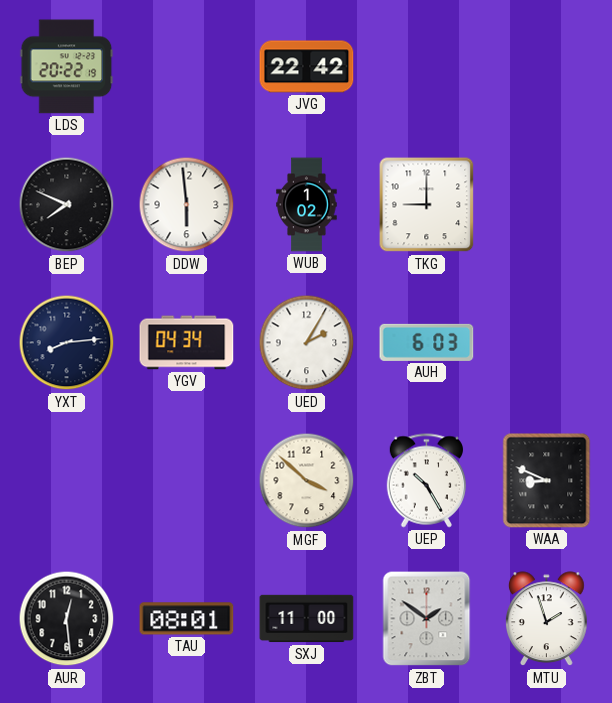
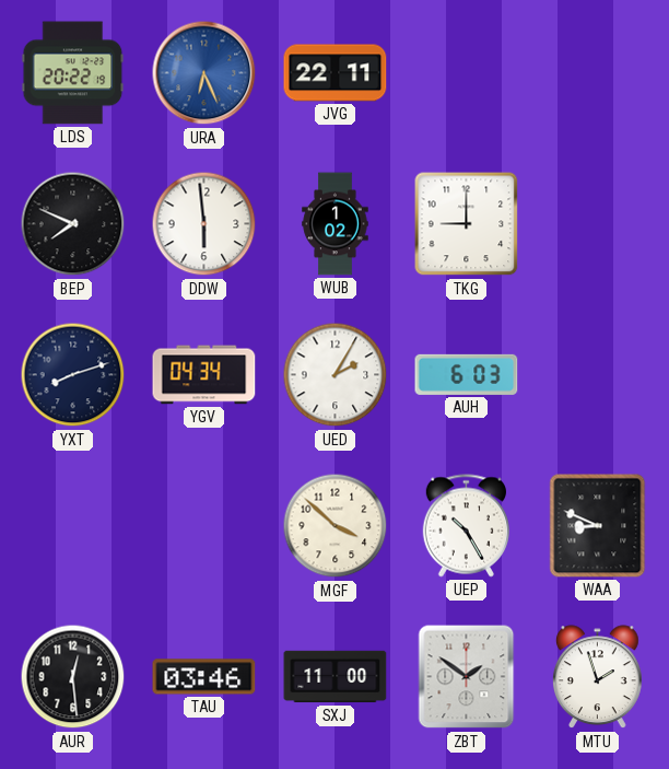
URA: none -> 6:26
JVG: 22:42 -> 22:11
YXT: 8:14 -> 8:12
TAU: 08:01 -> 03:46
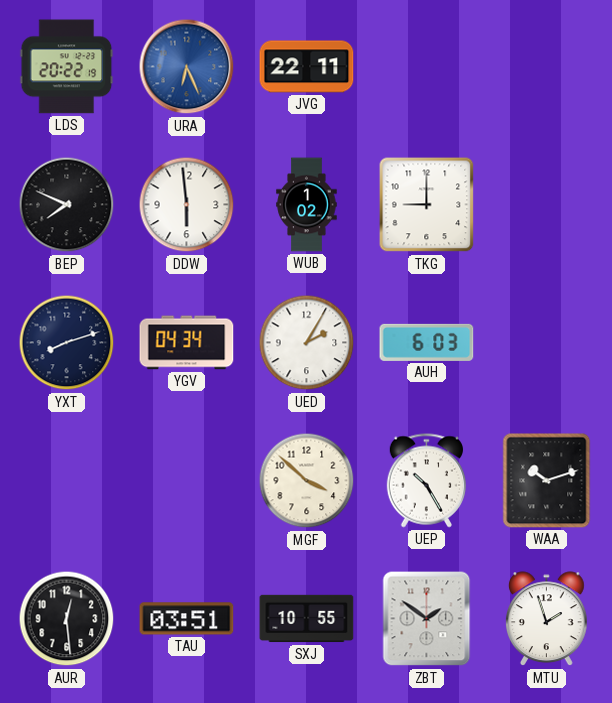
WAA: 8:49 -> 10:12
TAU: 03:46 -> 03:51
SXJ: 11:00 -> 10:55
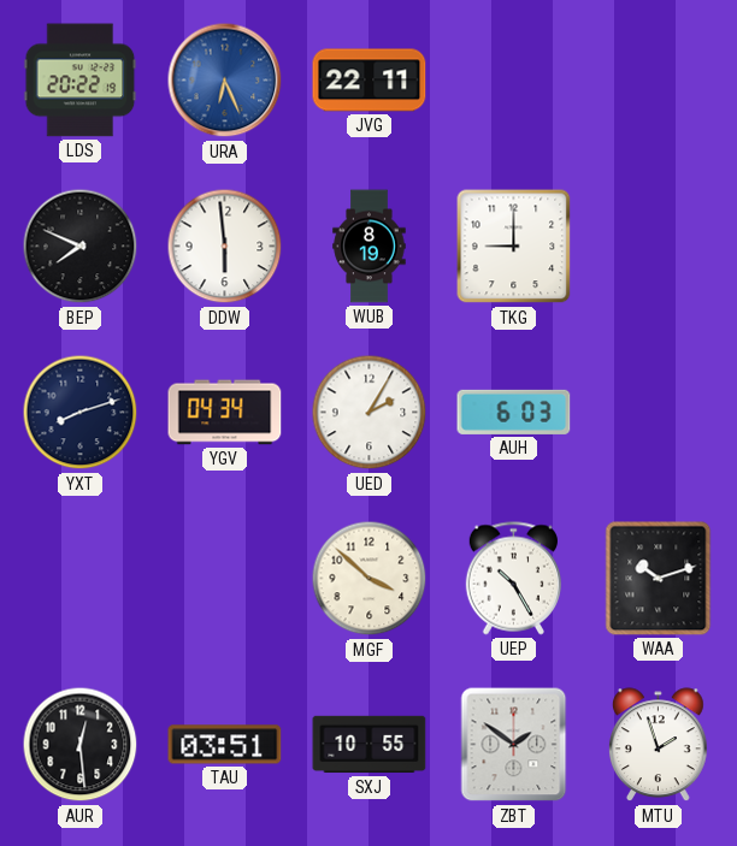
WUB: 1:02 -> 8:19
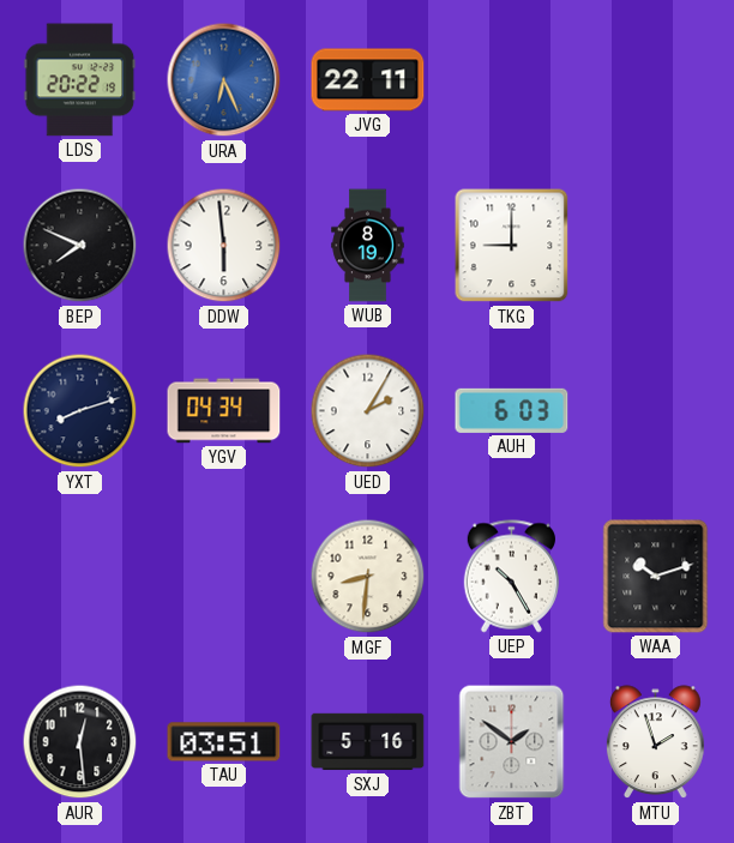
MGF: 3:52 -> 8:31
SXJ: 10:55 -> 5:16
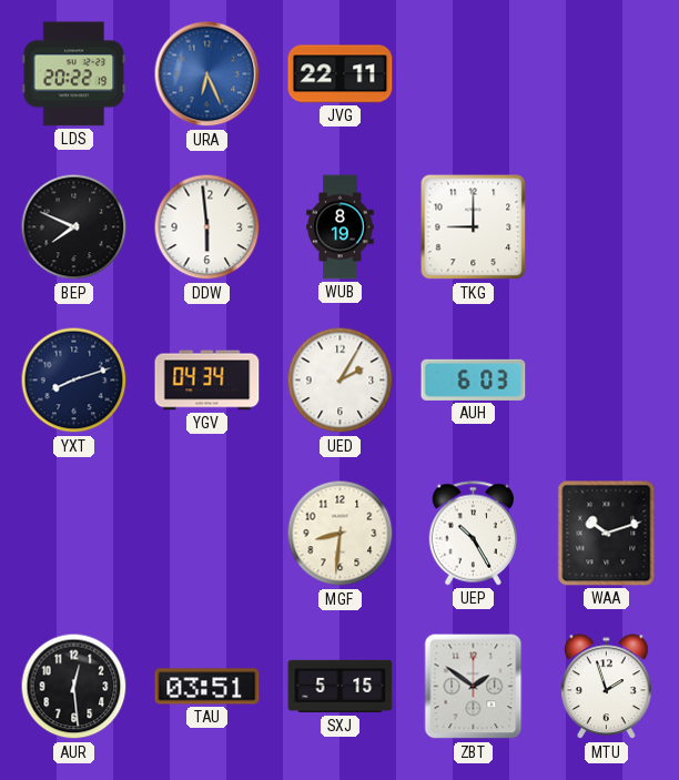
SXJ: 5:16 -> 5:15
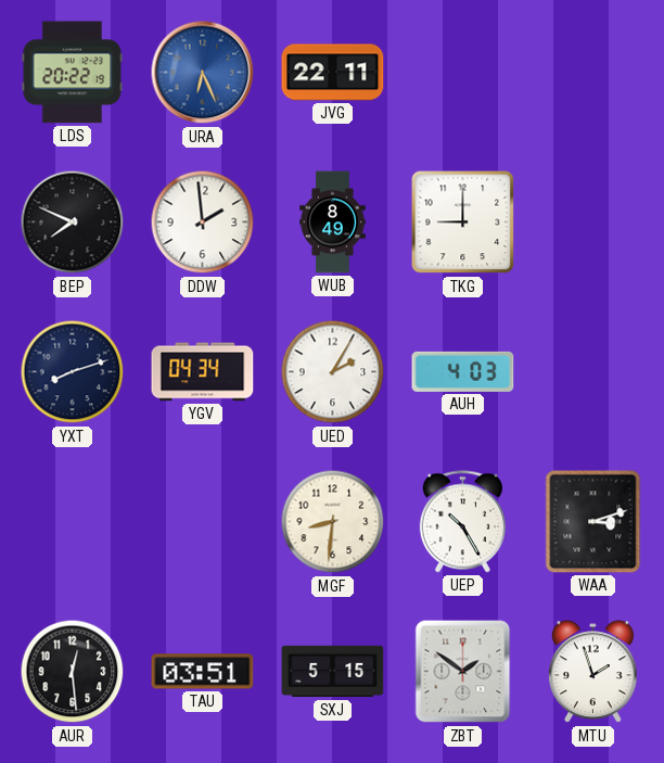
DDW: 5:59 -> 1:59
WUB: 8:19 -> 8:49
AUH: 6:03 -> 4:03
WAA: 10:12 -> 3:12
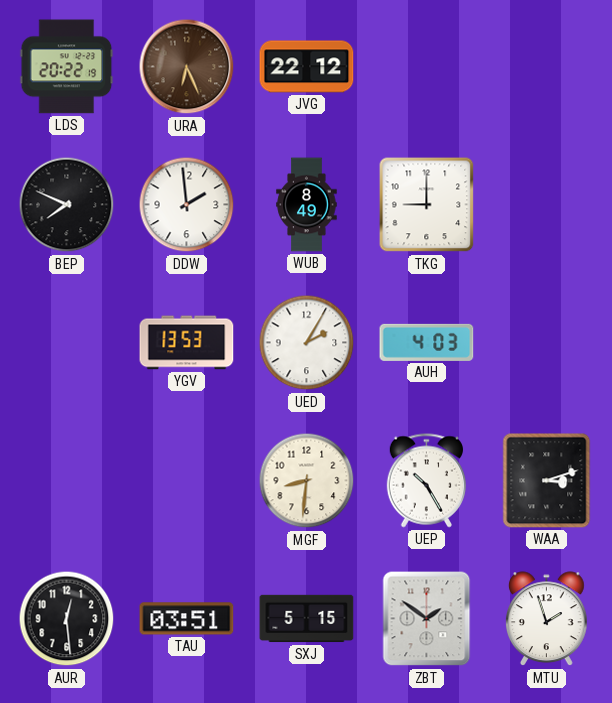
URA dial: blue -> brown
JVG: 22:11 -> 22:12
YXT: 8:12 -> none
YGV: 04:34 -> 13:53
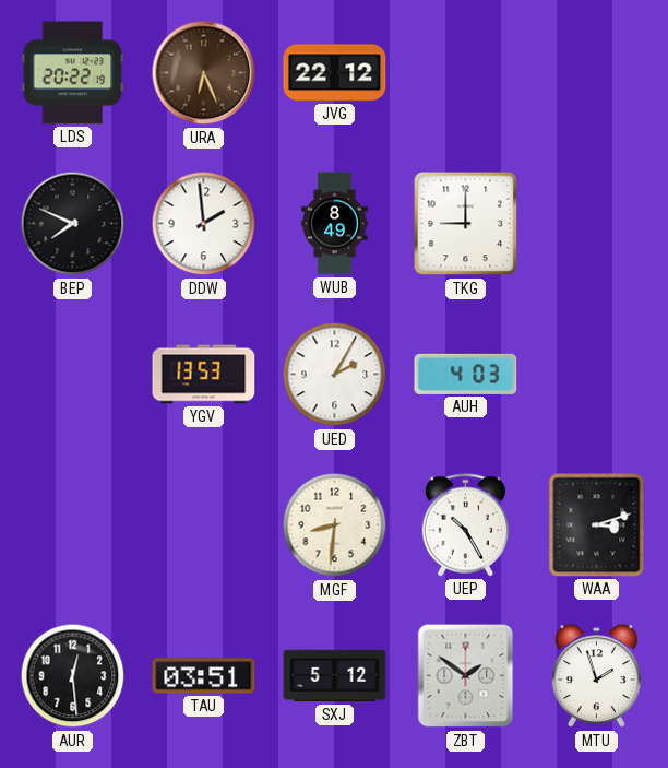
SXJ: 5:15 -> 5:12
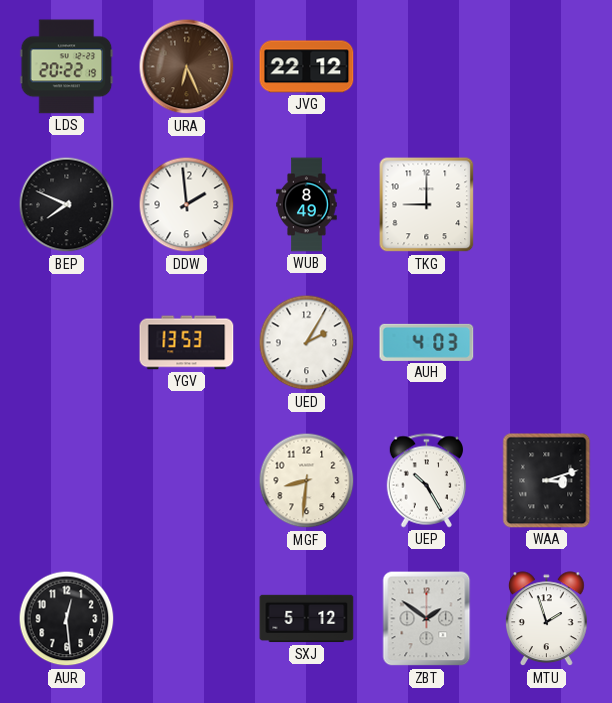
TAU: 03:51 -> none
